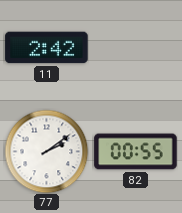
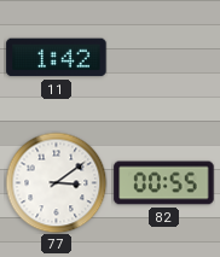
11: 2:42 -> 1:42
77: 2:09 -> 3:09
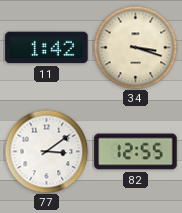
34: none -> 3:18
82: 00:55 -> 12:55
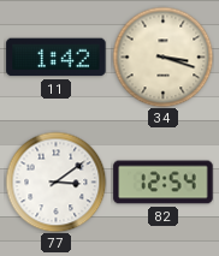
82: 12:55 -> 12:54
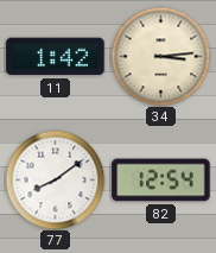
34: 3:18 -> 3:14
77: 3:09 -> 8:09
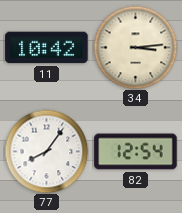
11: 1:42 -> 10:42
77: 8:09 -> 8:06
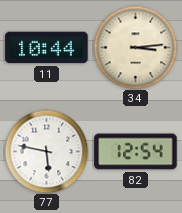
11: 10:42 -> 10:44
77: 8:06 -> 5:47
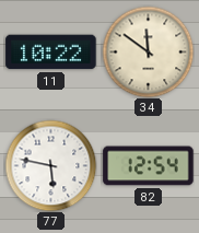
11: 10:44 -> 10:22
34: 3:14 -> 11:51
